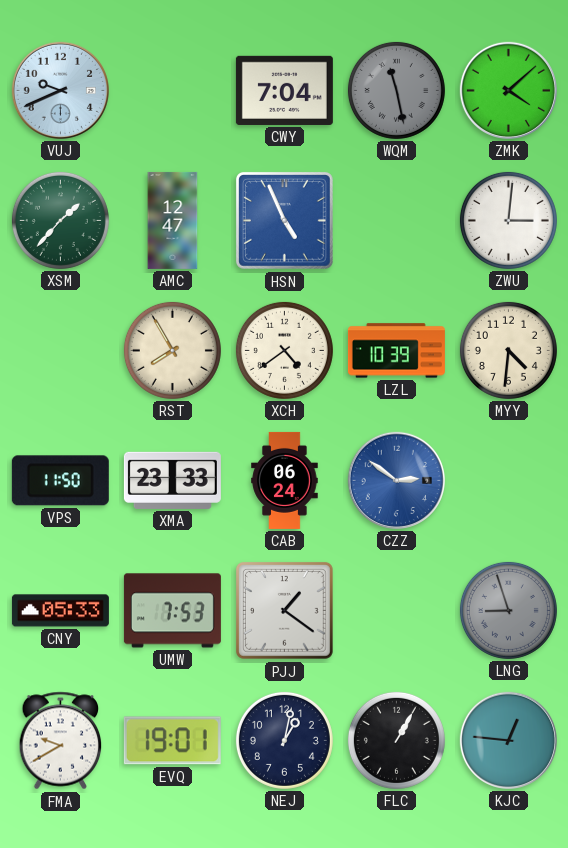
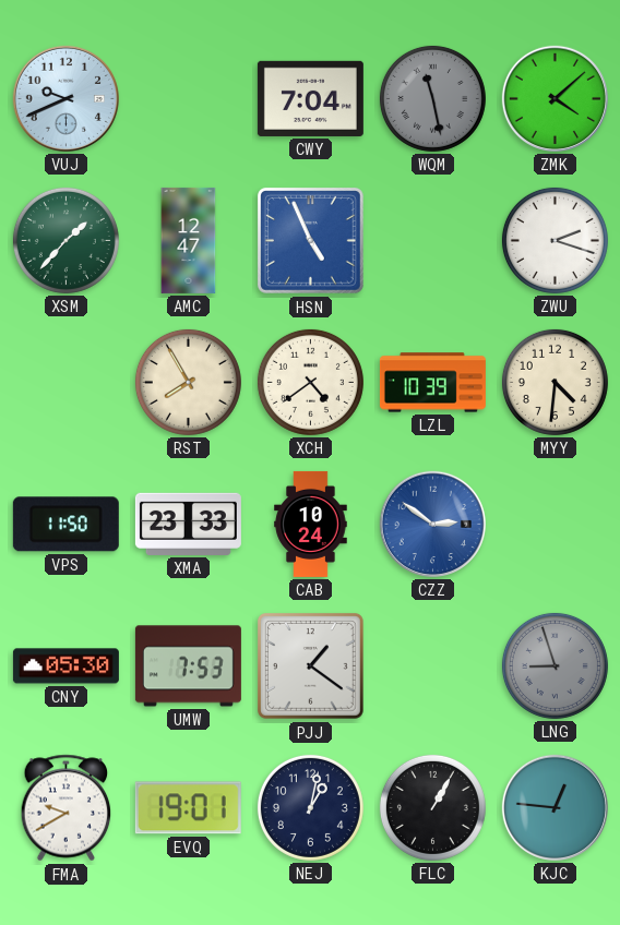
ZWU: 3:01 -> 2:18
CAB: 06:24 -> 10:24
CNY: 05:33 -> 05:30
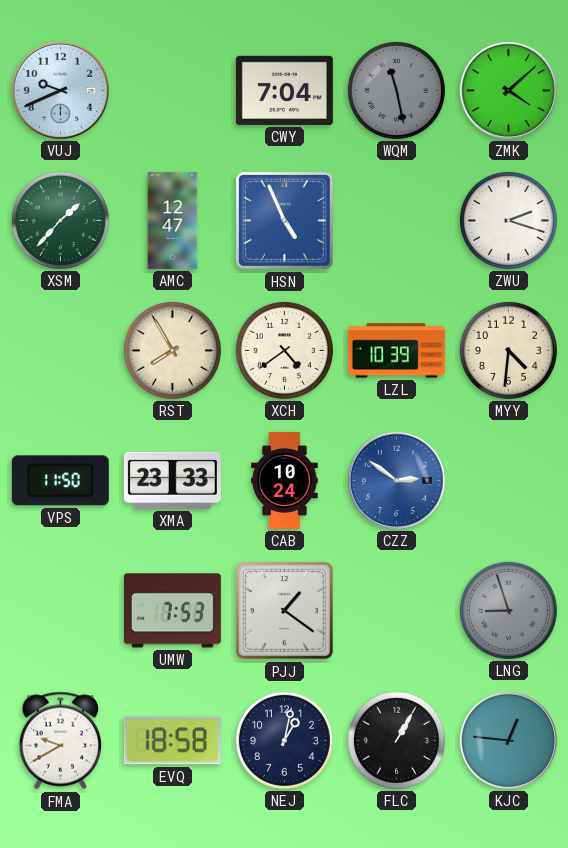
CNY: 05:30 -> none
EVQ: 19:01 -> 18:58
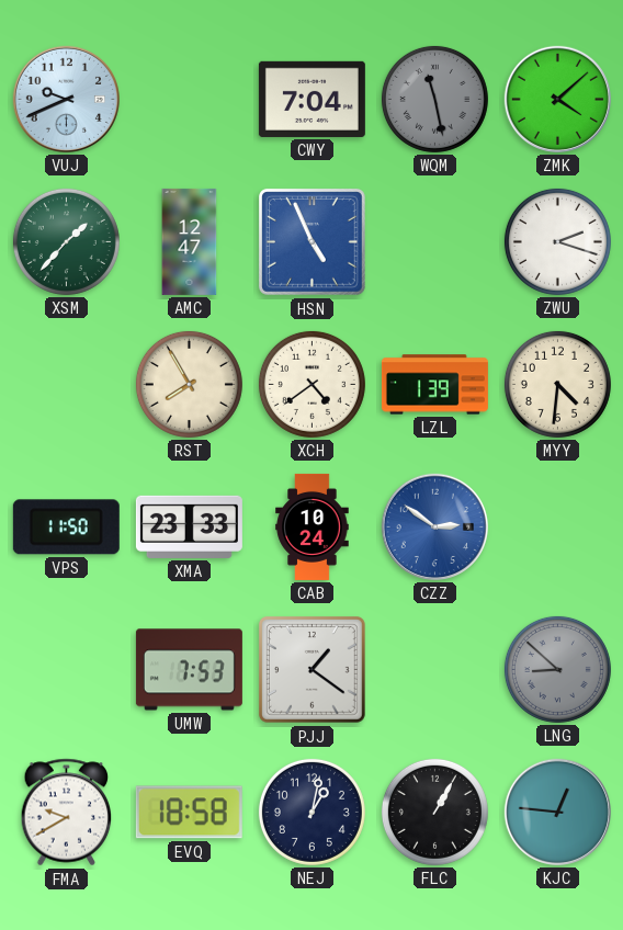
LZL: 10:39 -> 1:39
LNG: 8:57 -> 8:52
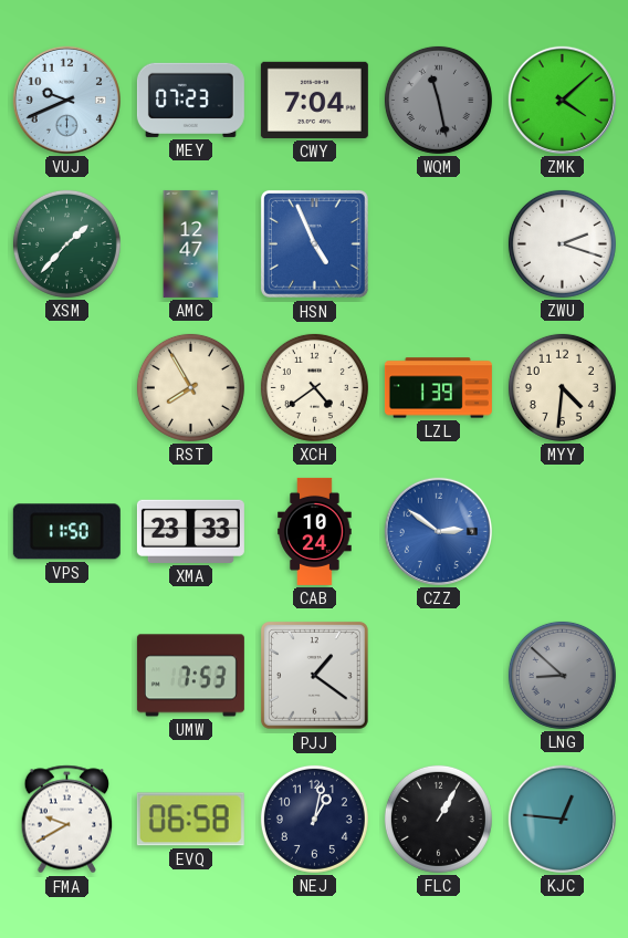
MEY: none -> 07:23
EVQ: 18:58 -> 06:58
